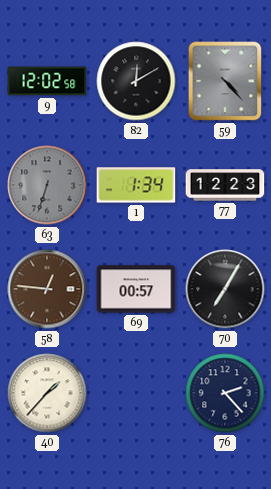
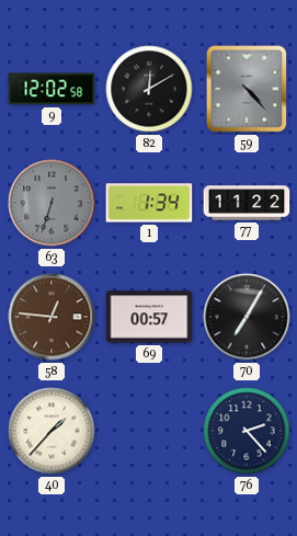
77: 12:23 -> 11:22
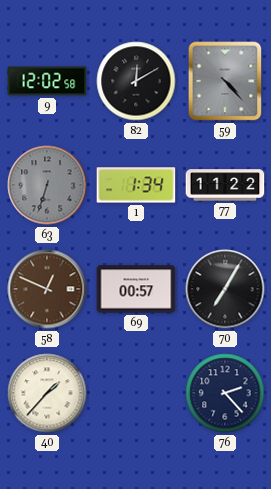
58: 12:46 -> 12:49
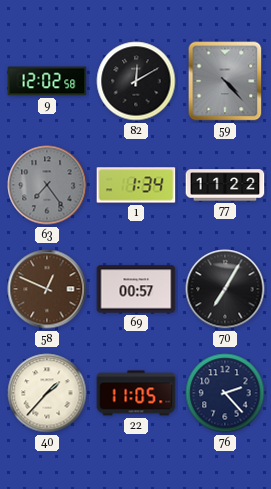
63: 6:33 -> 7:24
22: none -> 11:05
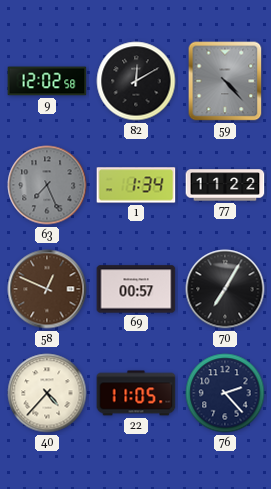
63: 7:24 -> 7:26
40: 1:37 -> 4:37
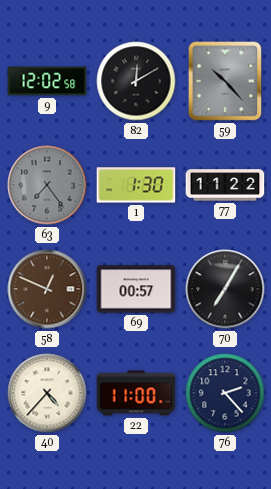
59: 4:23 -> 10:23
63: 7:26 -> 7:24
1: 1:34 -> 1:30
22: 11:05 -> 11:00
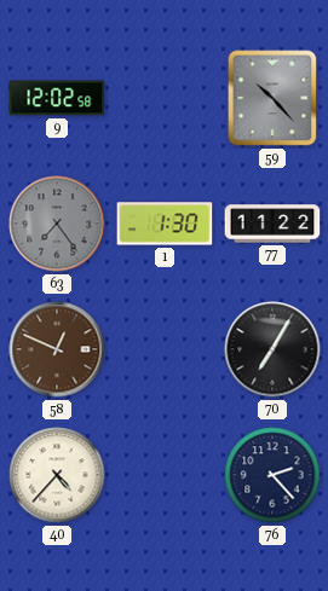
82: 12:10 -> none
69: 00:57 -> none
22: 11:00 -> none
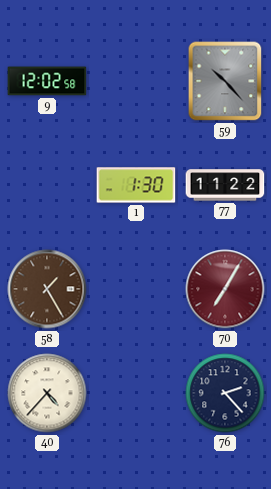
63: 7:24 -> none
58: 12:49 -> 1:25
70 dial: black -> burgundy
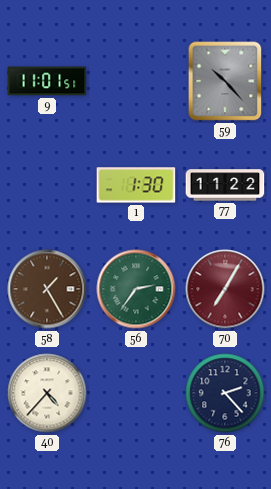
9: 12:02 -> 11:01
56: none -> 2:36
